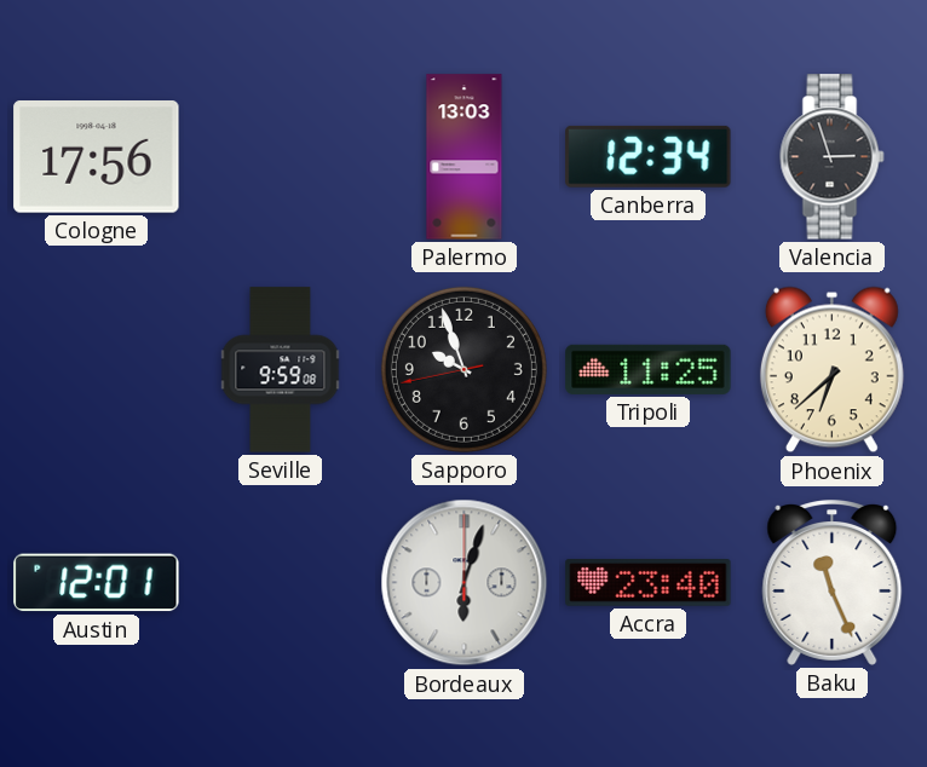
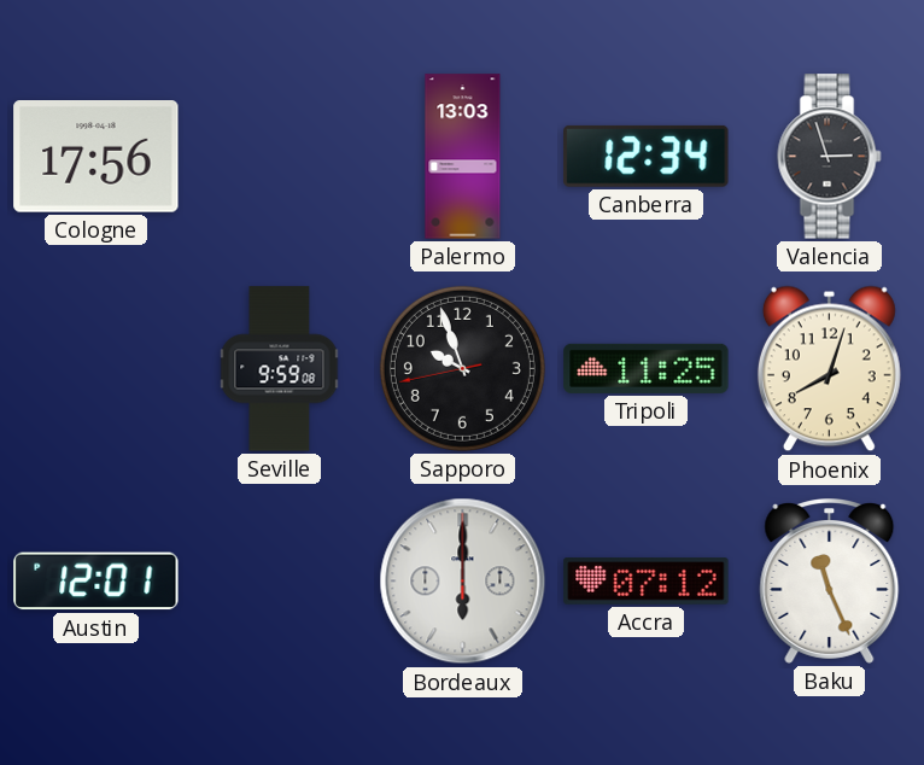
Phoenix: 6:38 -> 8:03
Bordeaux: 6:03 -> 6:00
Accra: 23:40 -> 07:12
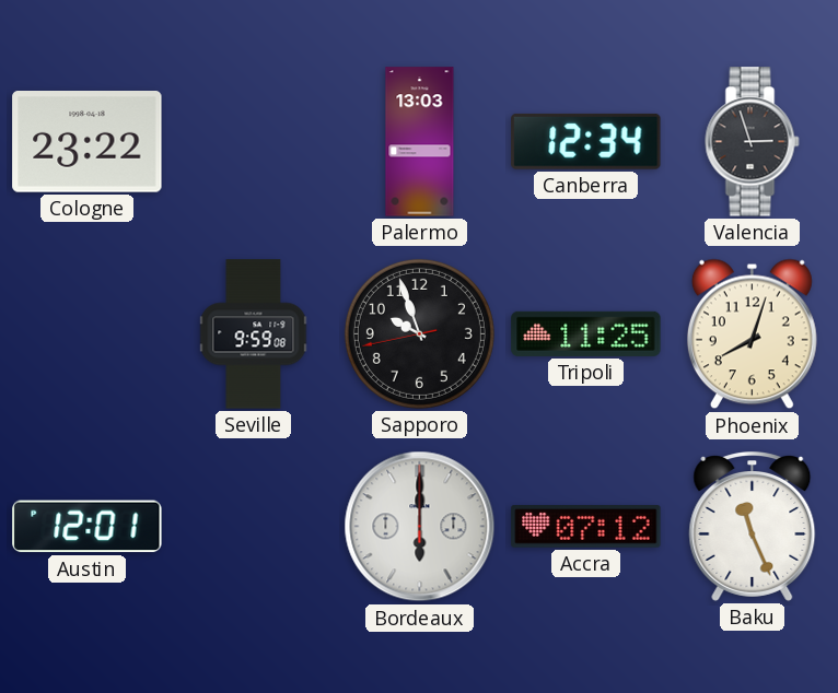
Cologne: 17:56 -> 23:22
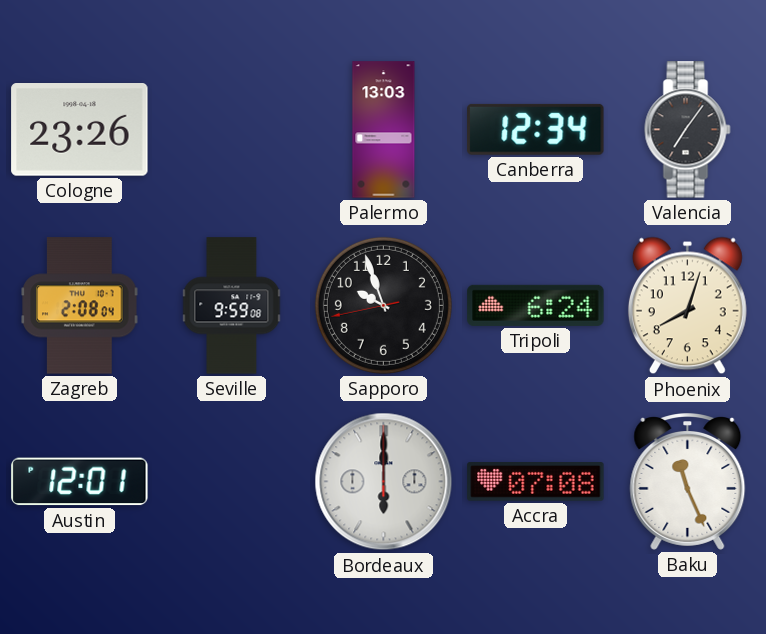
Cologne: 23:22 -> 23:26
Valencia: 2:57 -> 7:06
Zagreb: none -> 2:08
Tripoli: 11:25 -> 6:24
Accra: 07:12 -> 07:08
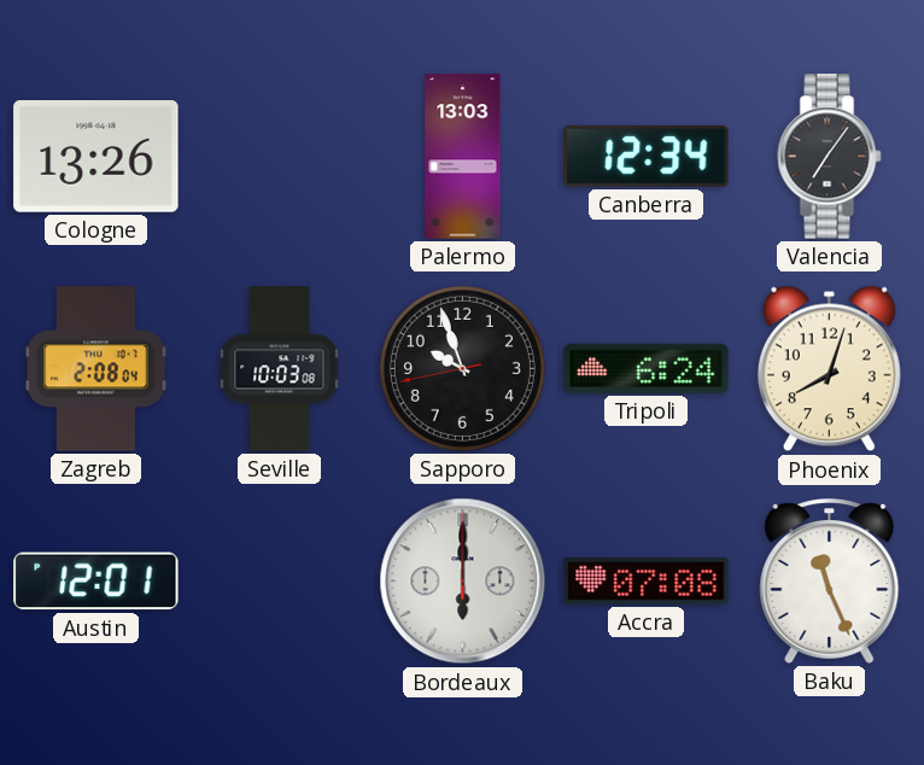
Cologne: 23:26 -> 13:26
Seville: 9:59 -> 10:03
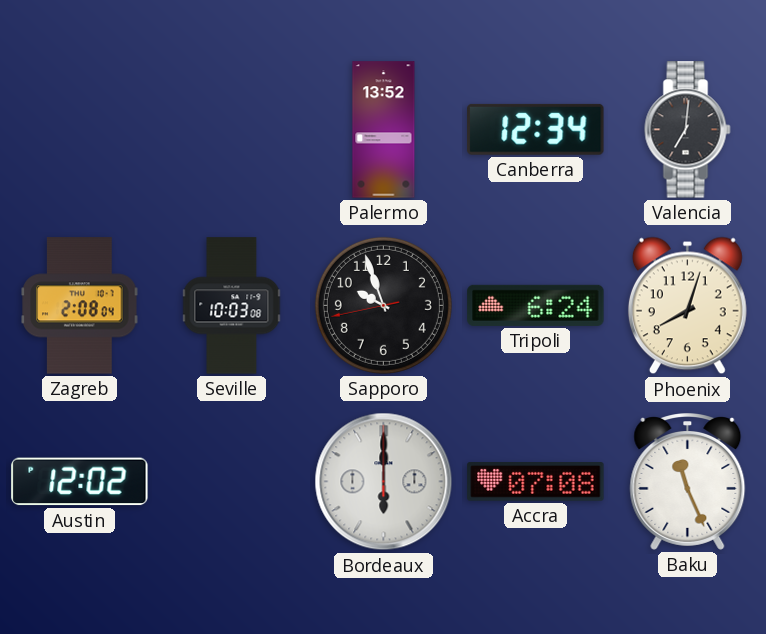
Cologne: 13:26 -> none
Palermo: 13:03 -> 13:52
Valencia: 7:06 -> 7:01
Austin: 12:01 -> 12:02
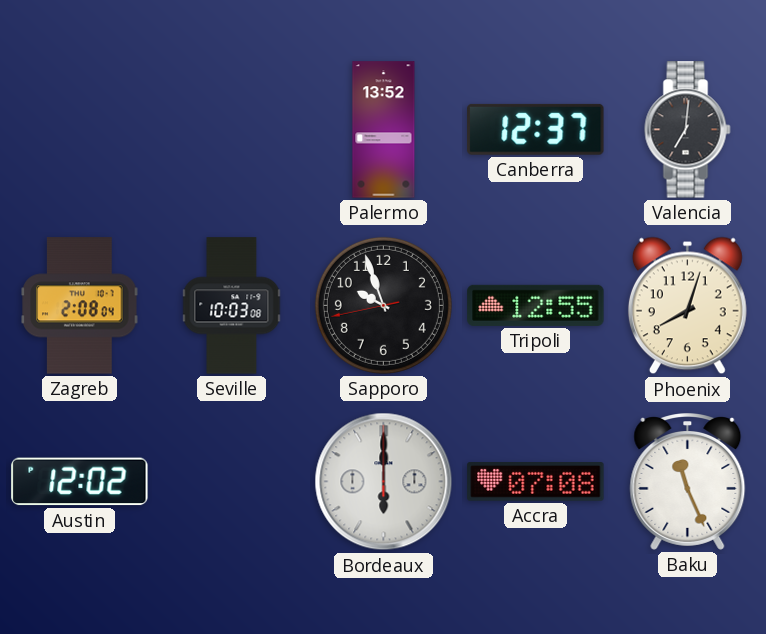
Canberra: 12:34 -> 12:37
Tripoli: 6:24 -> 12:55
